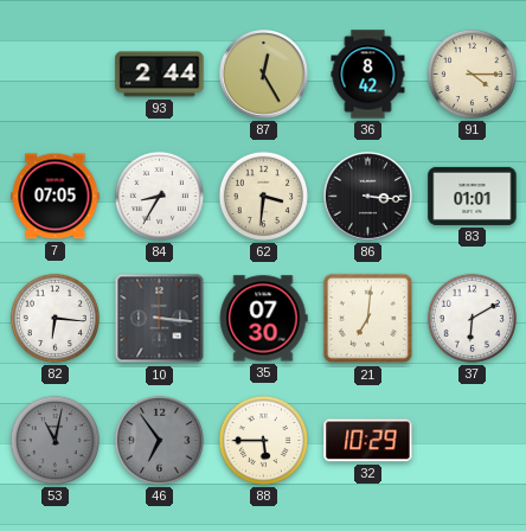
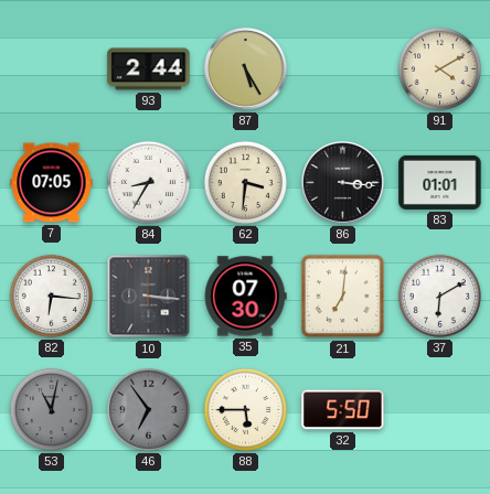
87: 12:25 -> 5:25
36: 8:42 -> none
91: 4:15 -> 4:10
32: 10:29 -> 5:50
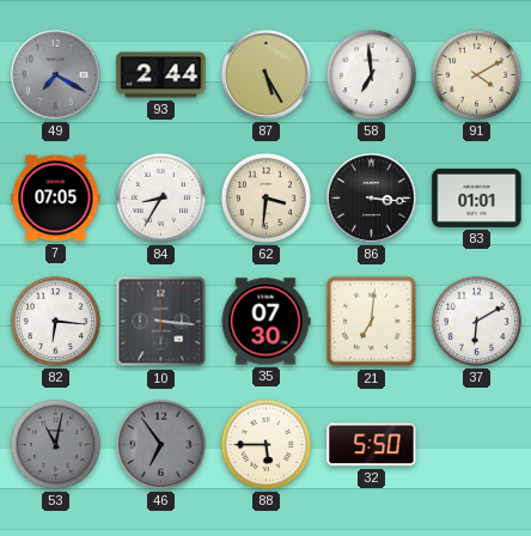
49: none -> 7:20
58: none -> 6:59
